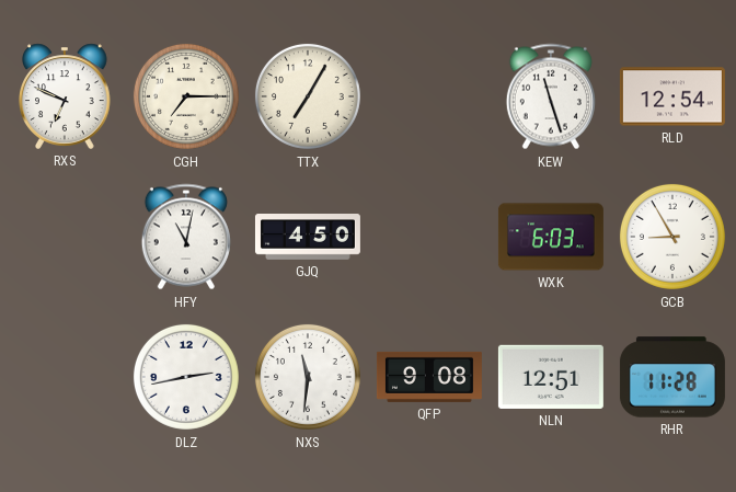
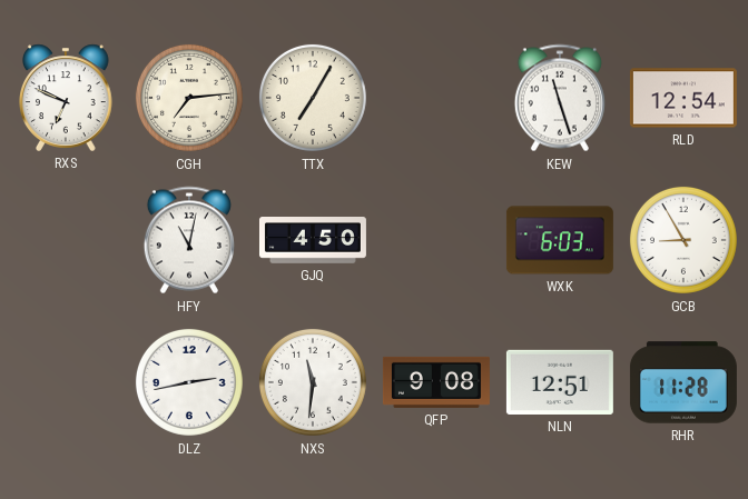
CGH: 7:15 -> 7:14
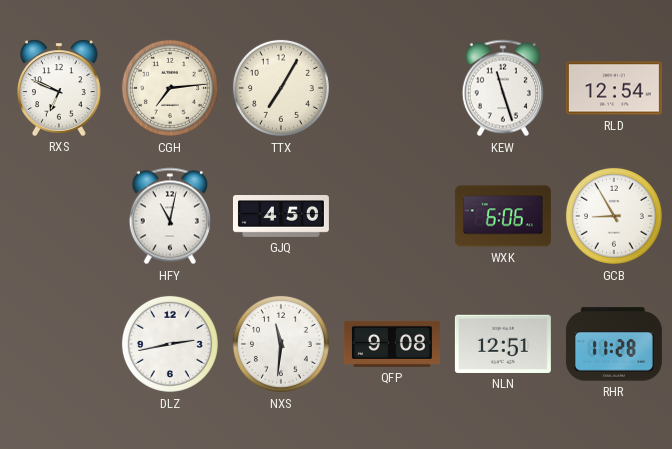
WXK: 6:03 -> 6:06
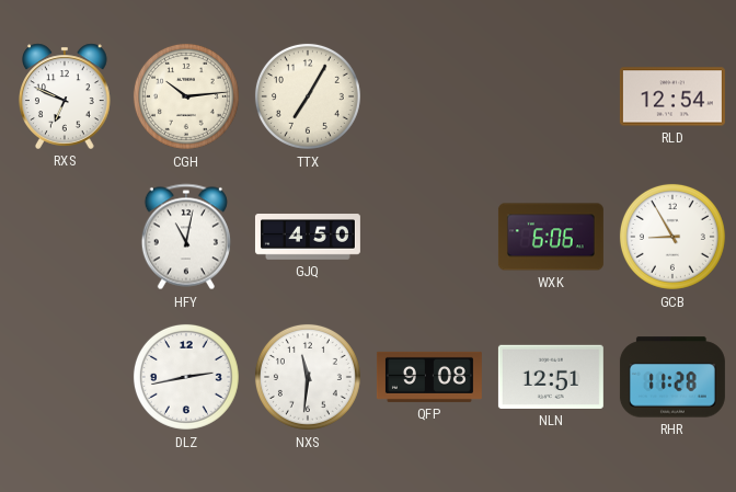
CGH: 7:14 -> 10:14
KEW: 11:27 -> none
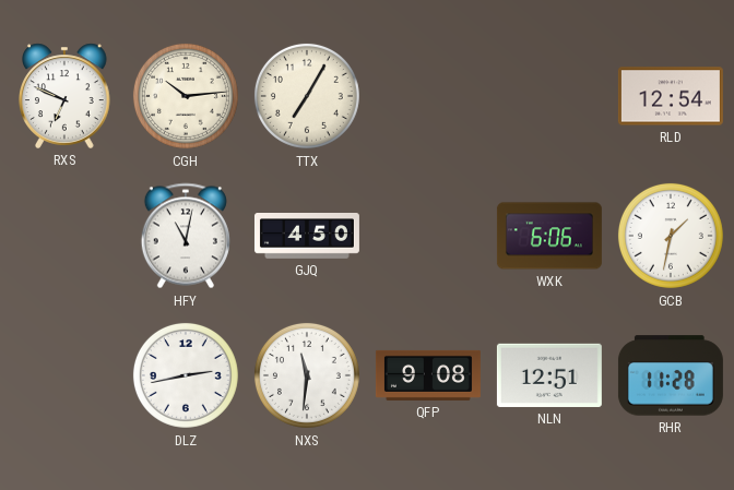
GCB: 8:55 -> 1:32
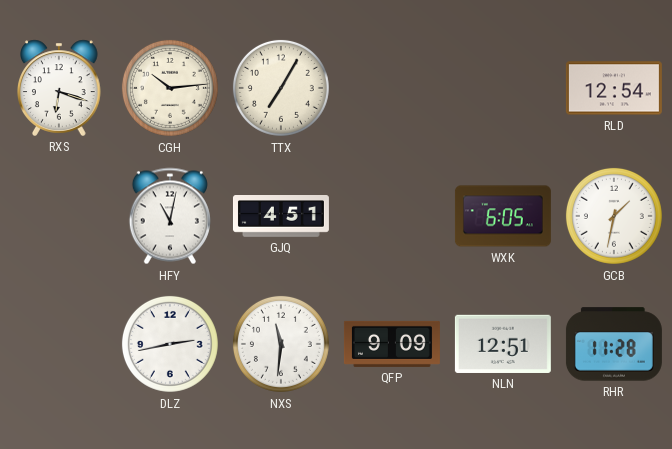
RXS: 6:49 -> 6:18
GJQ: 4:50 -> 4:51
WXK: 6:06 -> 6:05
QFP: 9:08 -> 9:09
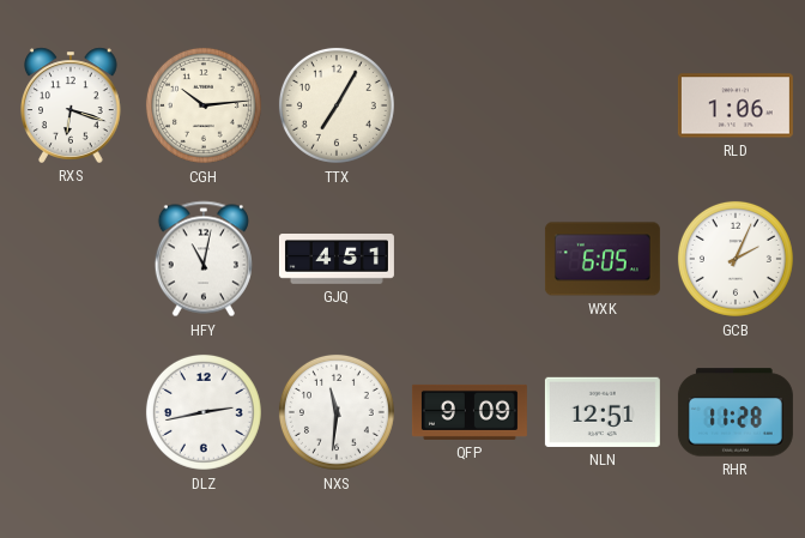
RLD: 12:54 -> 1:06
GCB: 1:32 -> 2:04
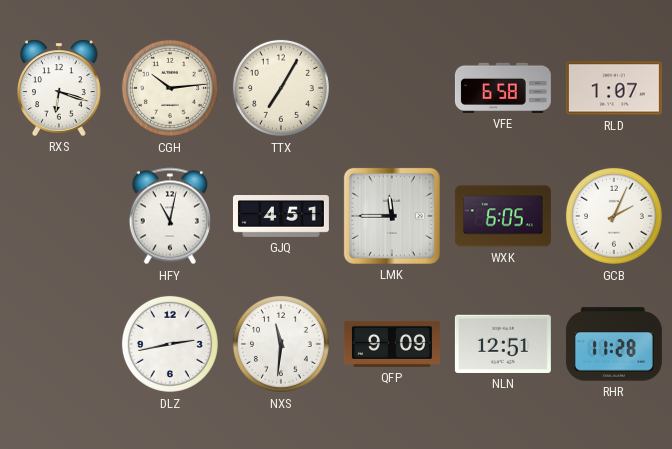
VFE: none -> 6:58
RLD: 1:06 -> 1:07
LMK: none -> 11:45
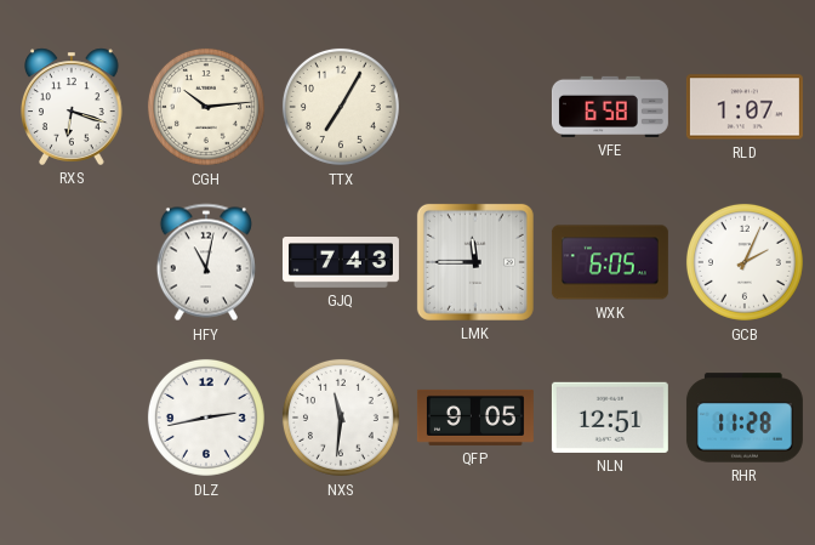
GJQ: 4:51 -> 7:43
QFP: 9:09 -> 9:05
